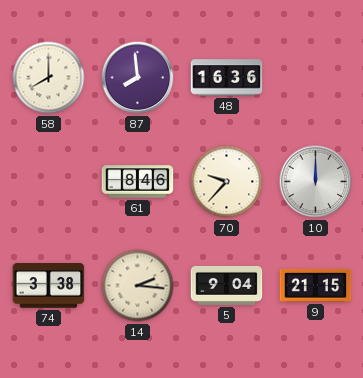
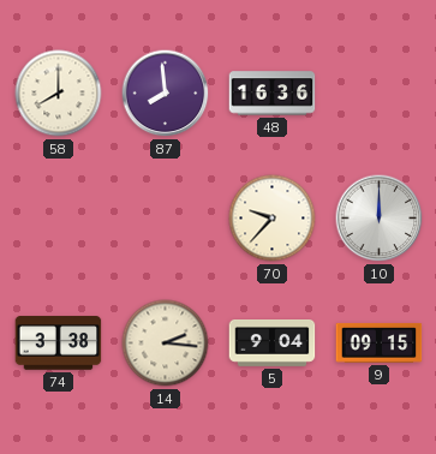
61: 8:46 -> none
9: 21:15 -> 09:15
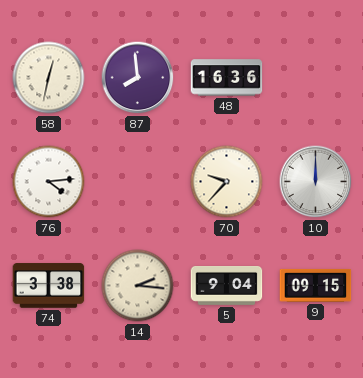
58: 8:00 -> 12:32
76: none -> 4:14
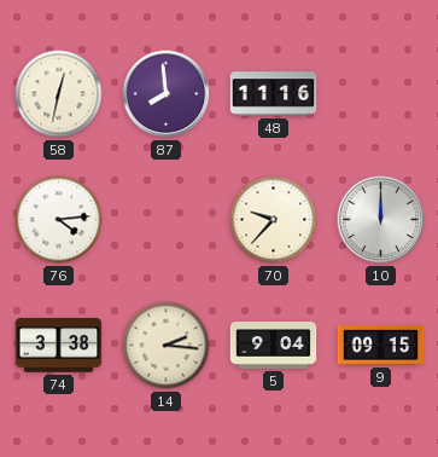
48: 16:36 -> 11:16
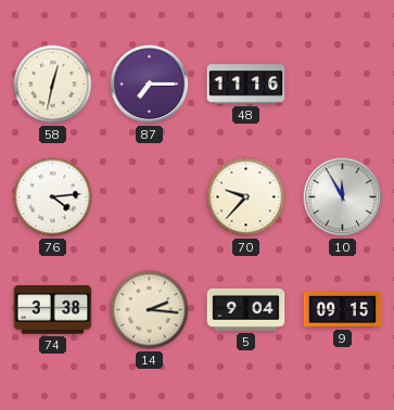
87: 7:59 -> 7:15
10: 12:00 -> 11:55
